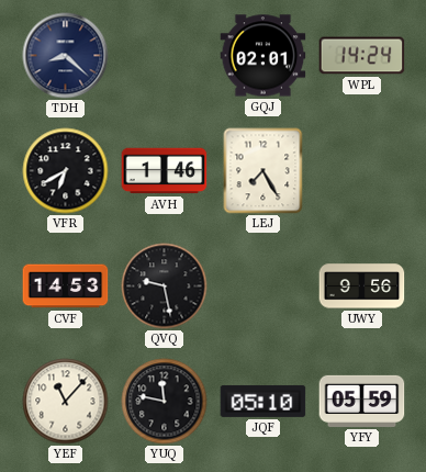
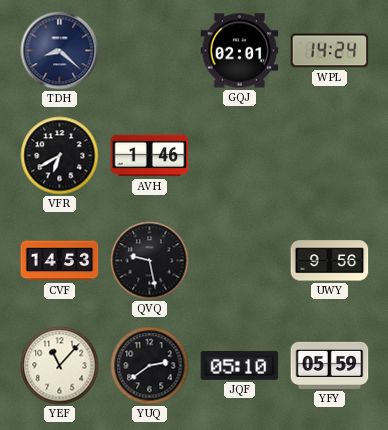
LEJ: 7:25 -> none
YUQ: 11:47 -> 2:39
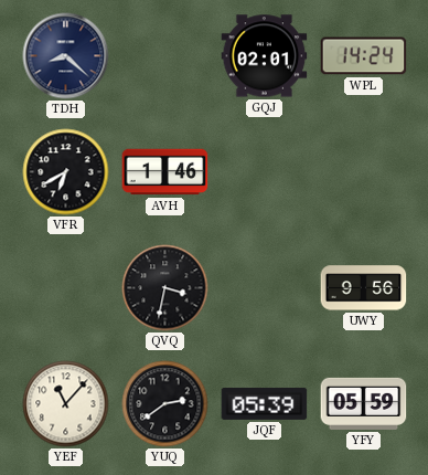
CVF: 14:53 -> none
QVQ: 9:28 -> 3:32
JQF: 05:10 -> 05:39
